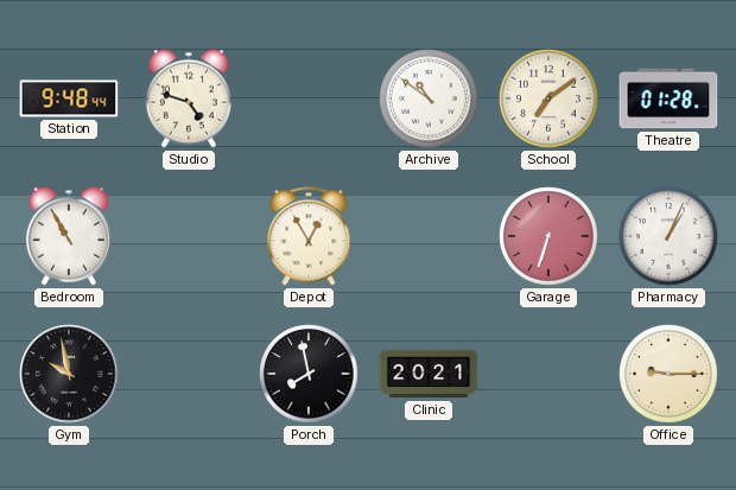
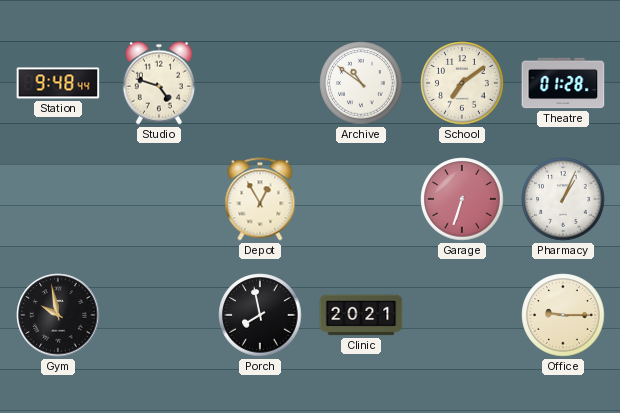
Bedroom: 10:55 -> none
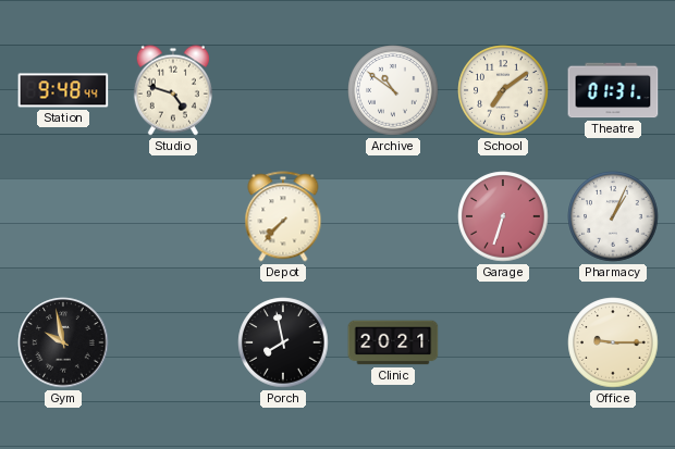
Theatre: 01:28 -> 01:31
Depot: 12:55 -> 7:37
